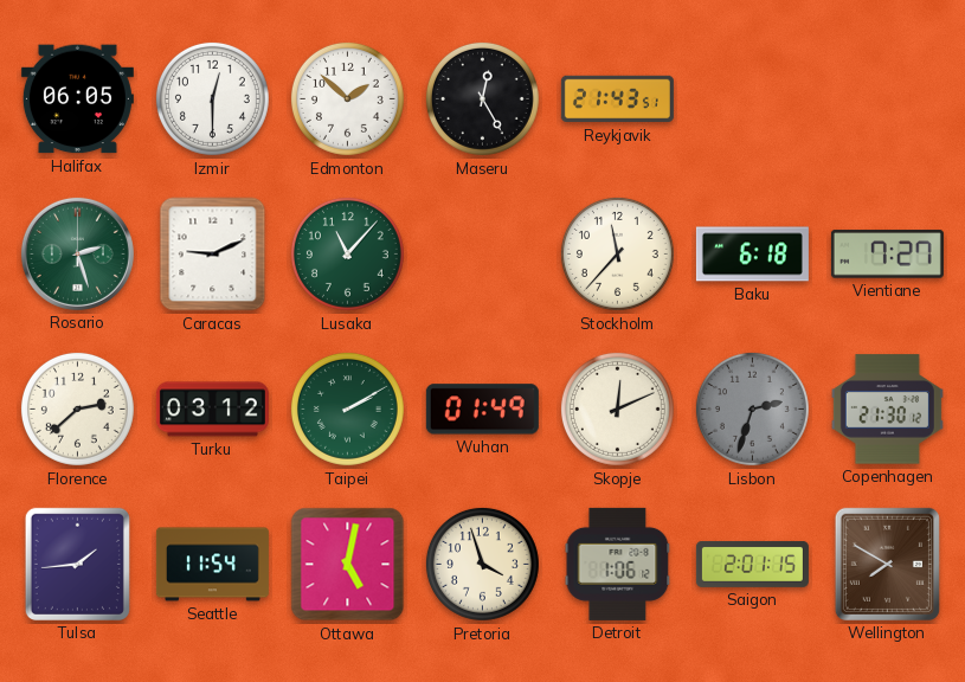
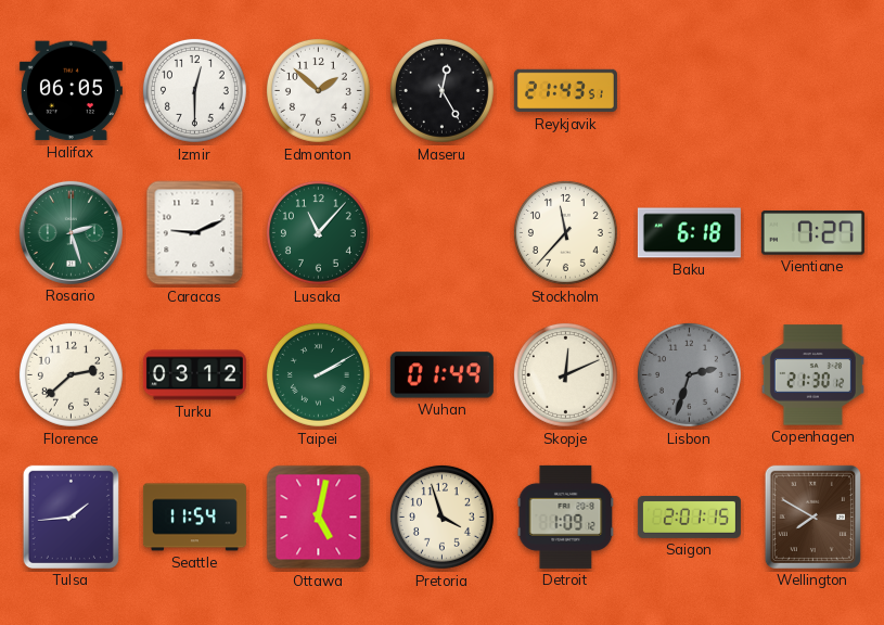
Detroit: 1:06 -> 1:09
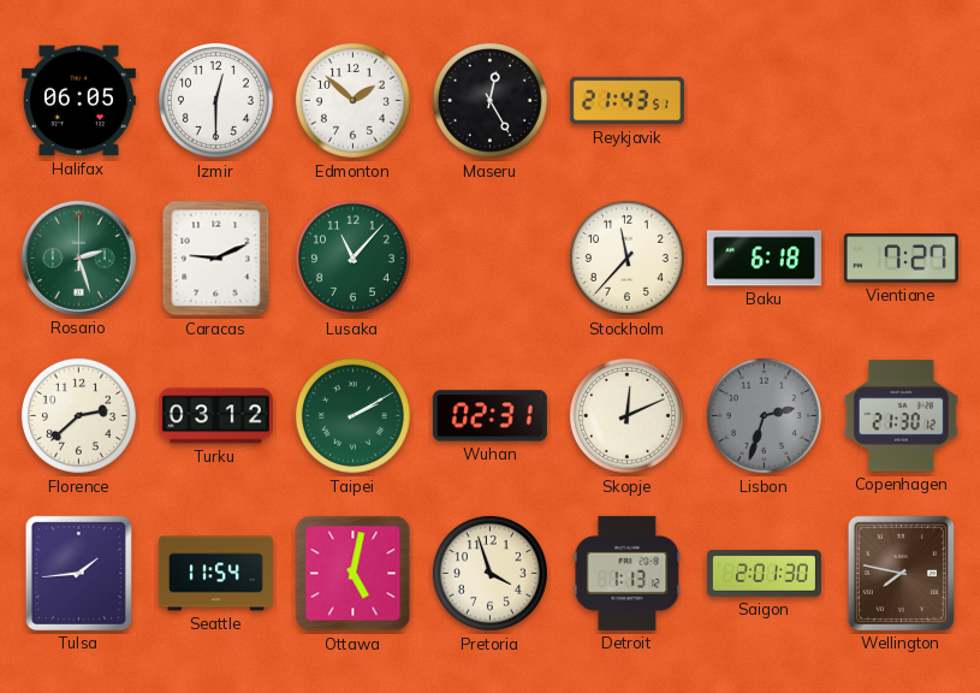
Wuhan: 01:49 -> 02:31
Detroit: 1:09 -> 1:13
Saigon: 2:01:15 -> 2:01:30
Wellington: 7:50 -> 7:47
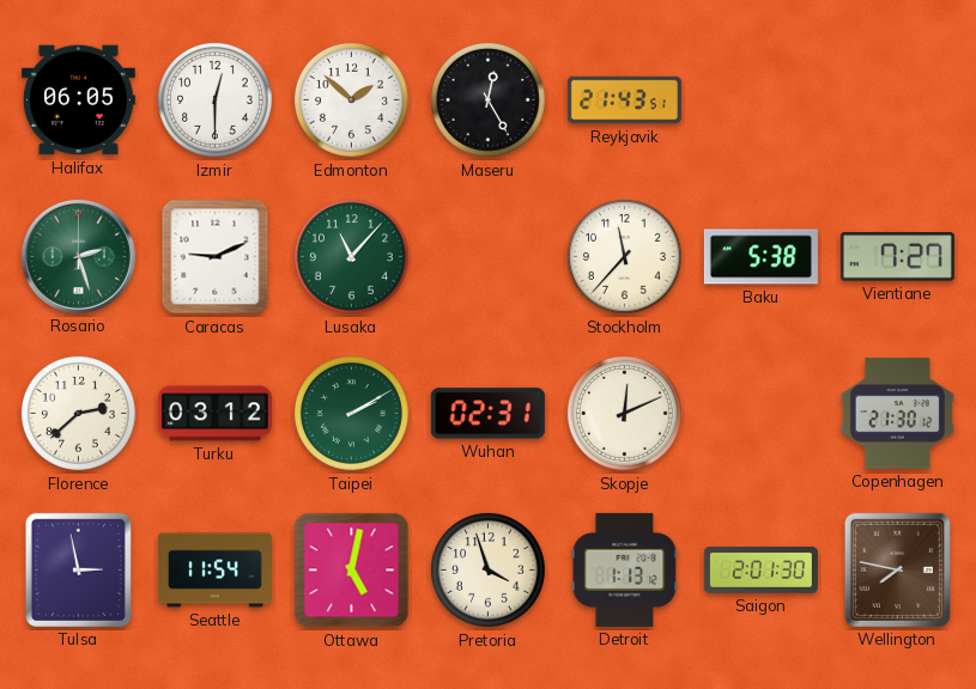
Baku: 6:18 -> 5:38
Lisbon: 2:33 -> none
Tulsa: 1:44 -> 2:58
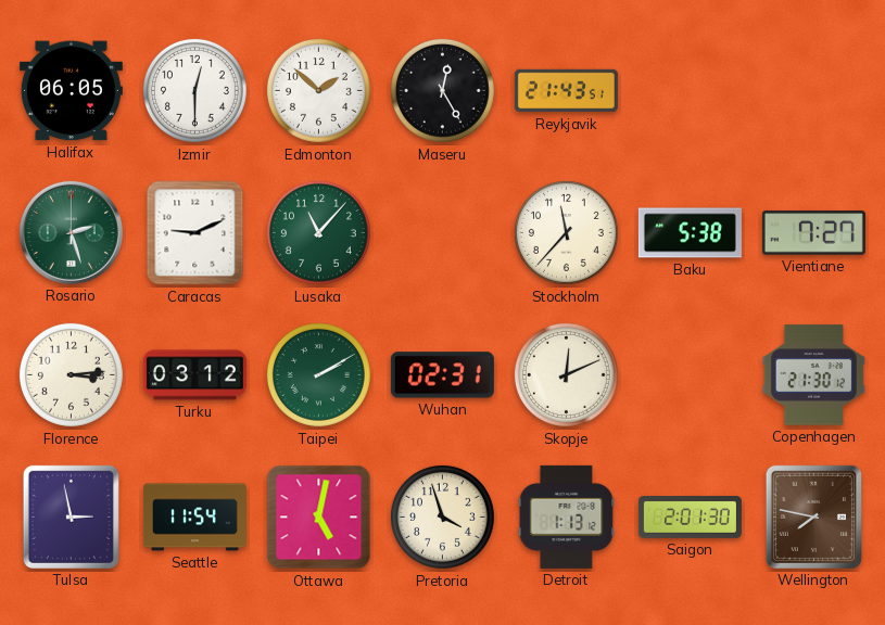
Florence: 2:38 -> 3:14
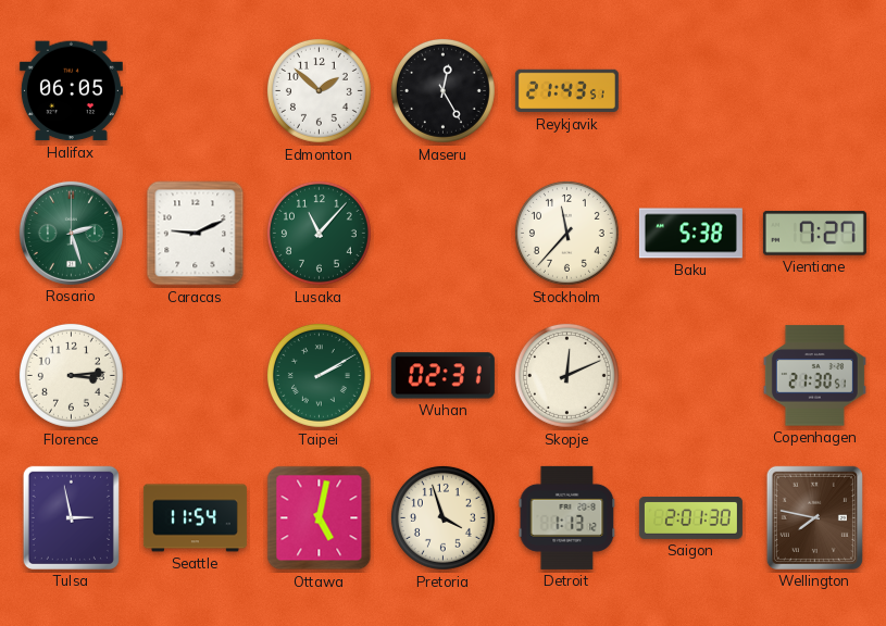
Izmir: 12:30 -> none
Turku: 03:12 -> none
Copenhagen: 21:30:12 -> 21:30:51
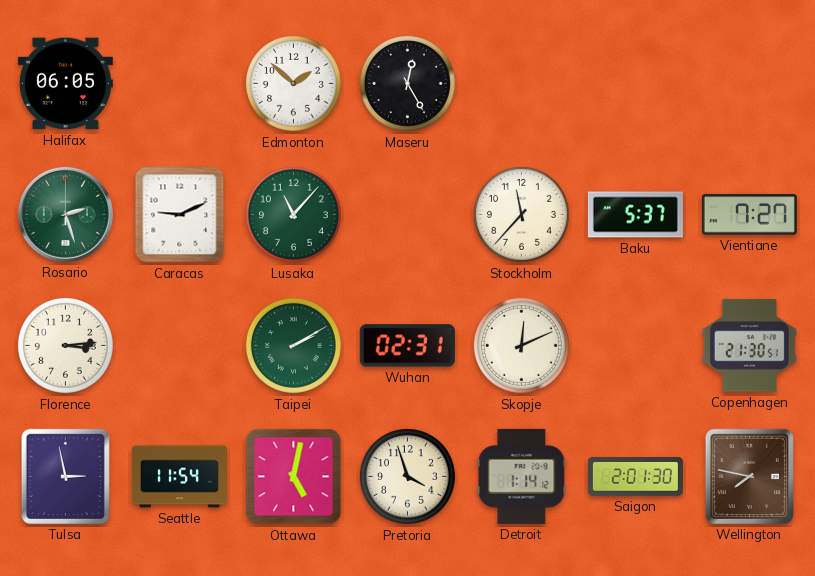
Reykjavik: 21:43 -> none
Baku: 5:38 -> 5:37
Detroit: 1:13 -> 1:14
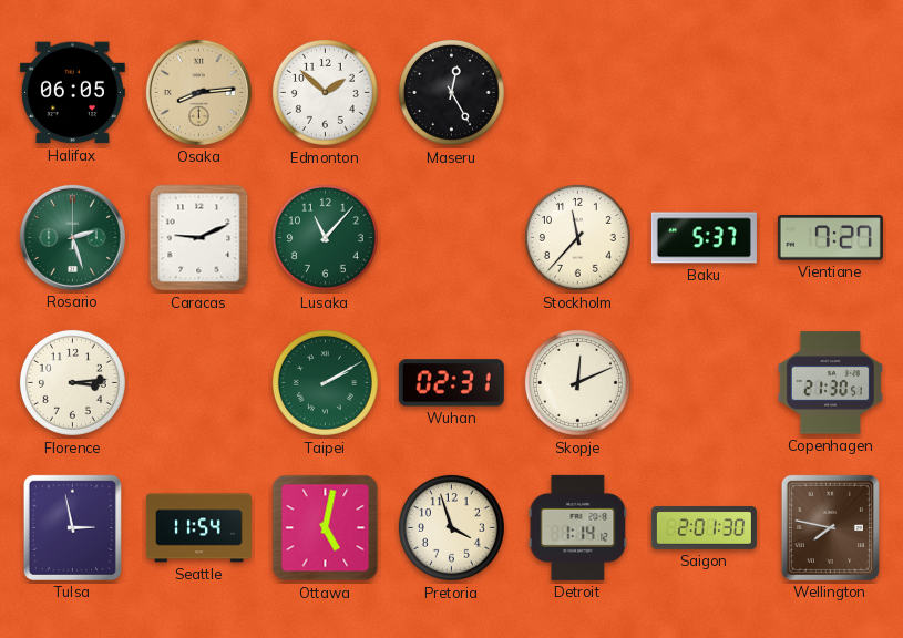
Osaka: none -> 8:14
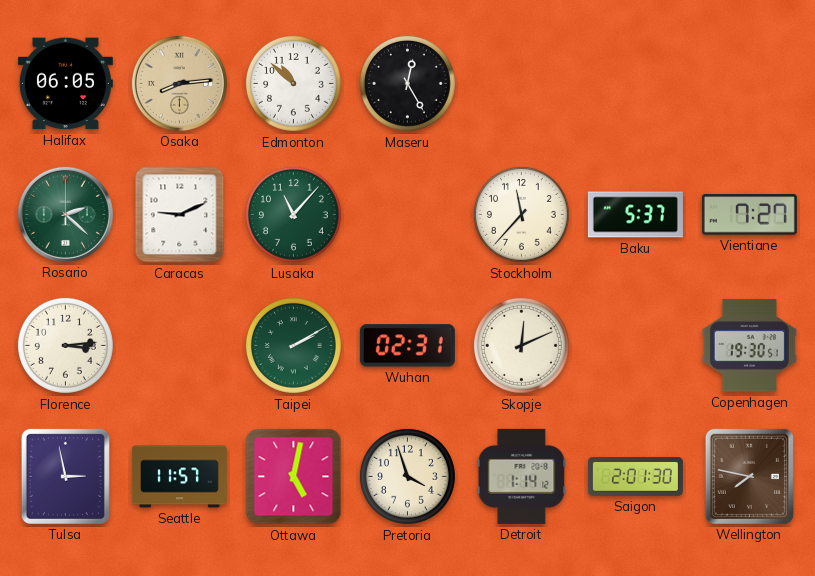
Edmonton: 1:52 -> 10:52
Rosario: 2:27 -> 2:22
Copenhagen: 21:30 -> 19:30
Seattle: 11:54 -> 11:57
